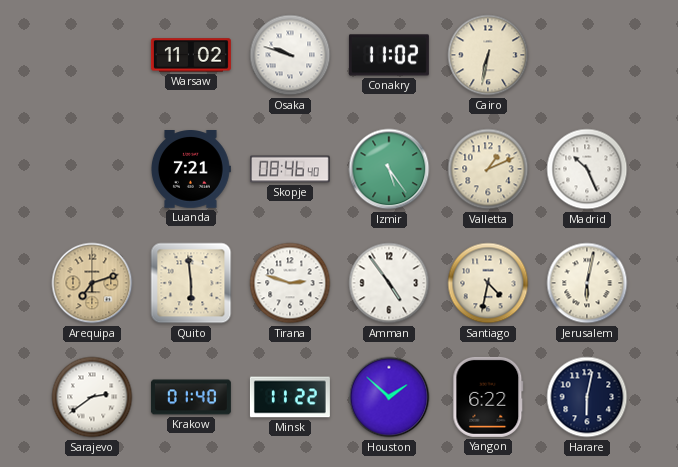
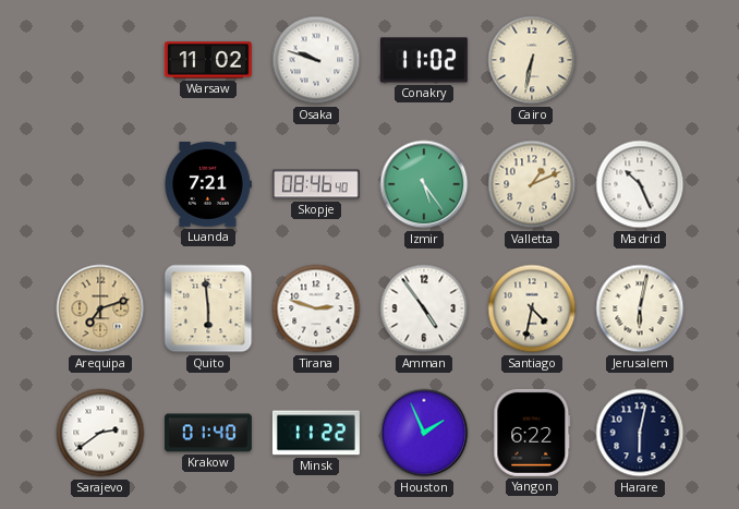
Houston: 1:52 -> 1:56
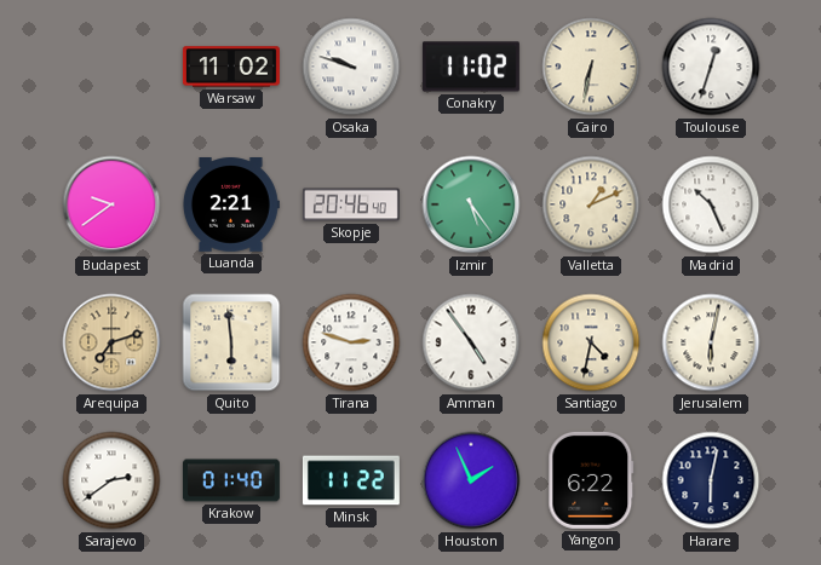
Toulouse: none -> 12:33
Budapest: none -> 9:39
Luanda: 7:21 -> 2:21
Skopje: 08:46 -> 20:46
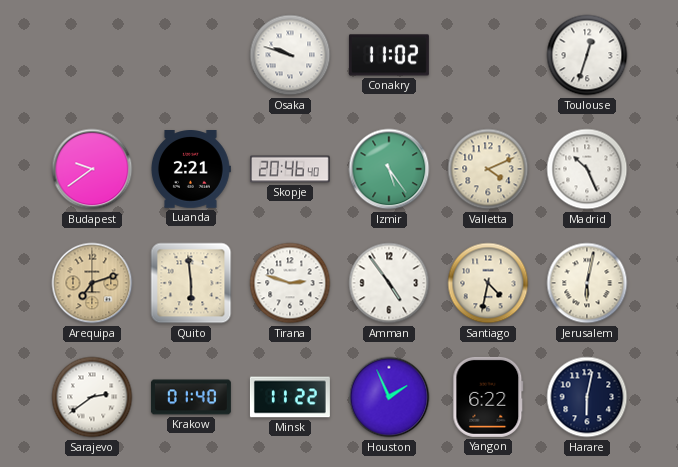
Warsaw: 11:02 -> none
Cairo: 6:32 -> none
Valletta: 1:11 -> 4:11
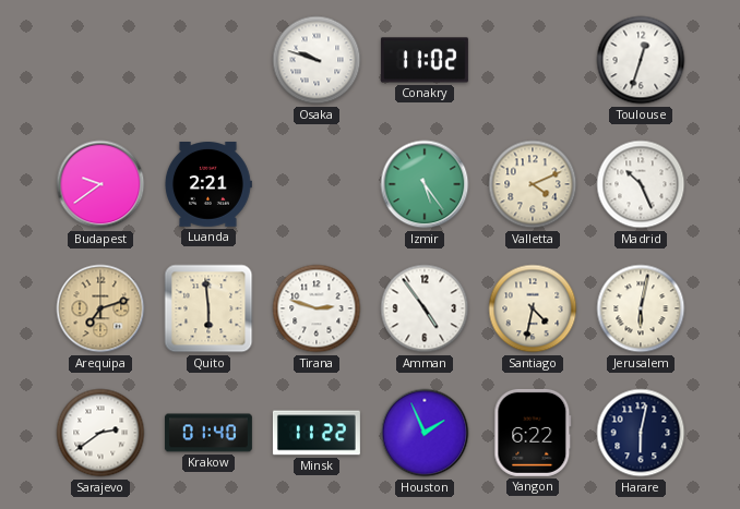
Skopje: 20:46 -> none
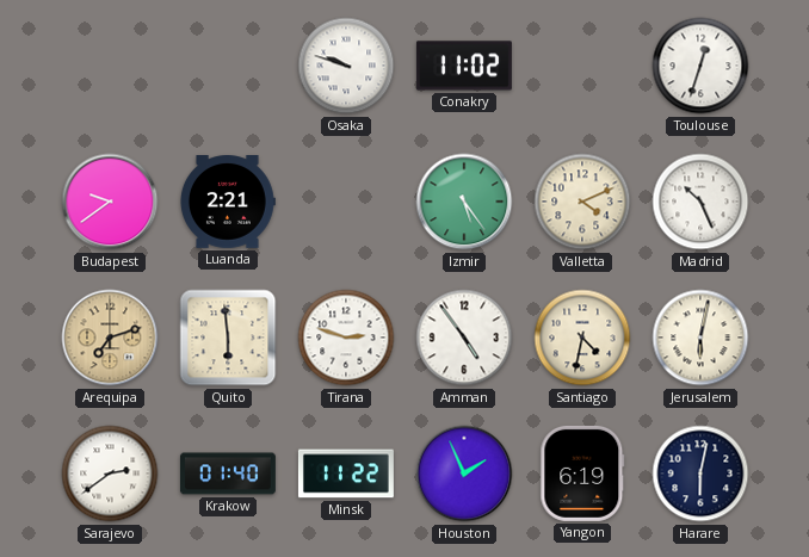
Yangon: 6:22 -> 6:19
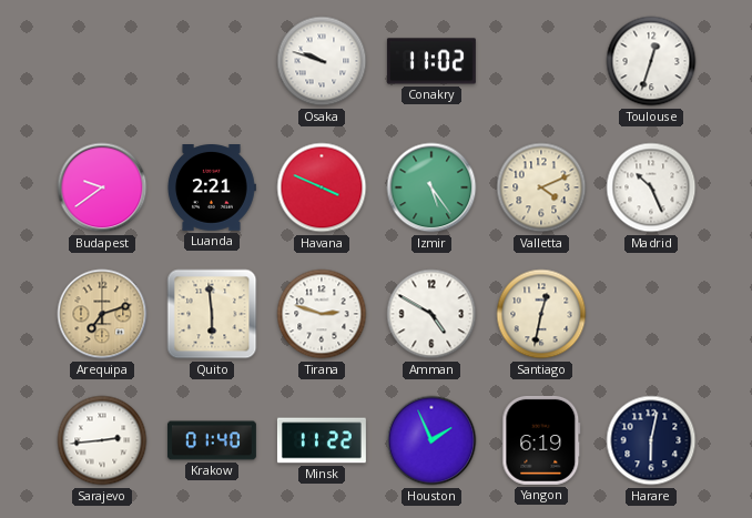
Havana: none -> 3:49
Amman: 4:54 -> 4:50
Santiago: 4:32 -> 12:32
Jerusalem: 6:02 -> none
Sarajevo: 2:39 -> 2:44
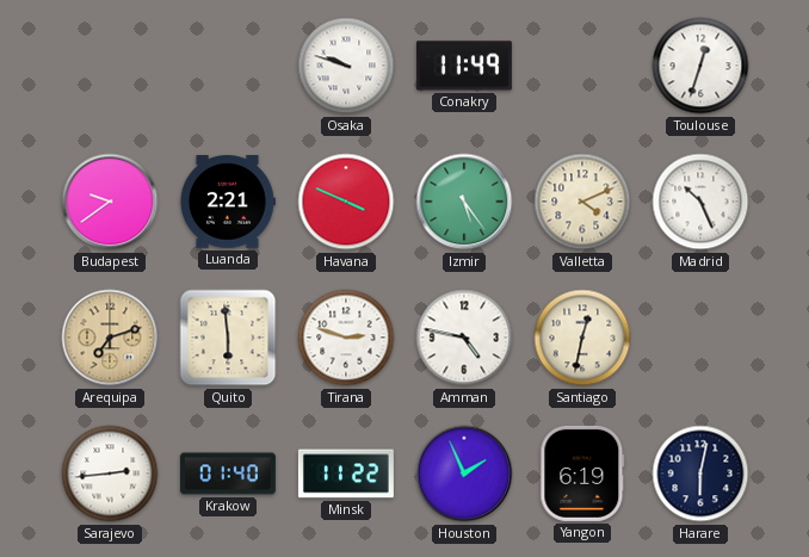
Conakry: 11:02 -> 11:49
Amman: 4:50 -> 4:47
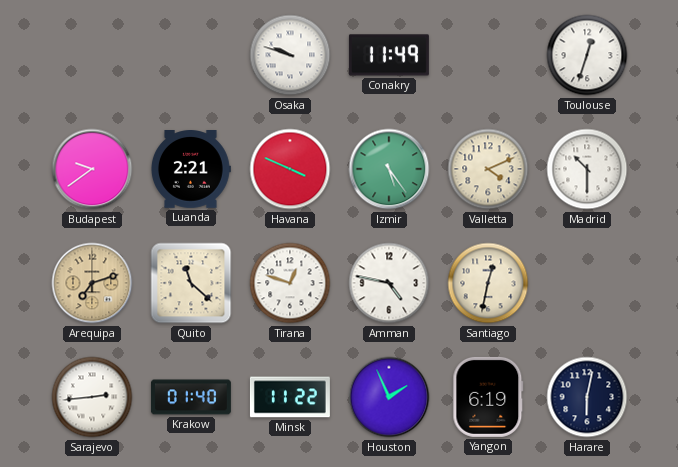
Madrid: 10:26 -> 10:30
Quito: 5:59 -> 11:22
Tirana: 2:48 -> 12:48
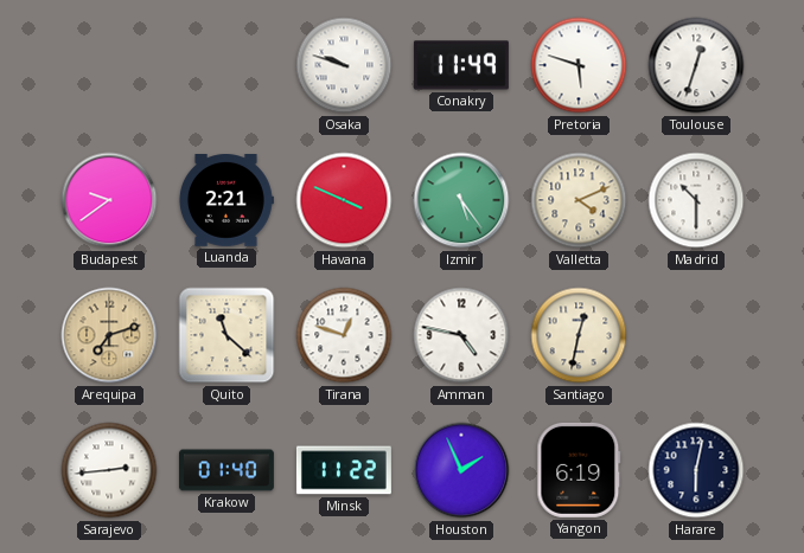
Pretoria: none -> 5:48
